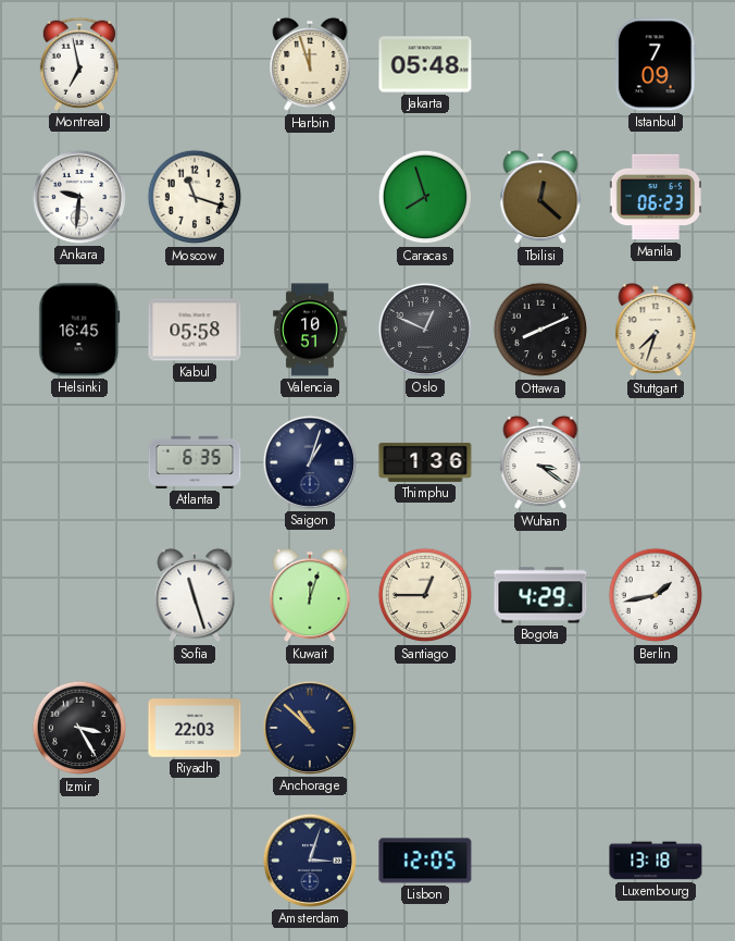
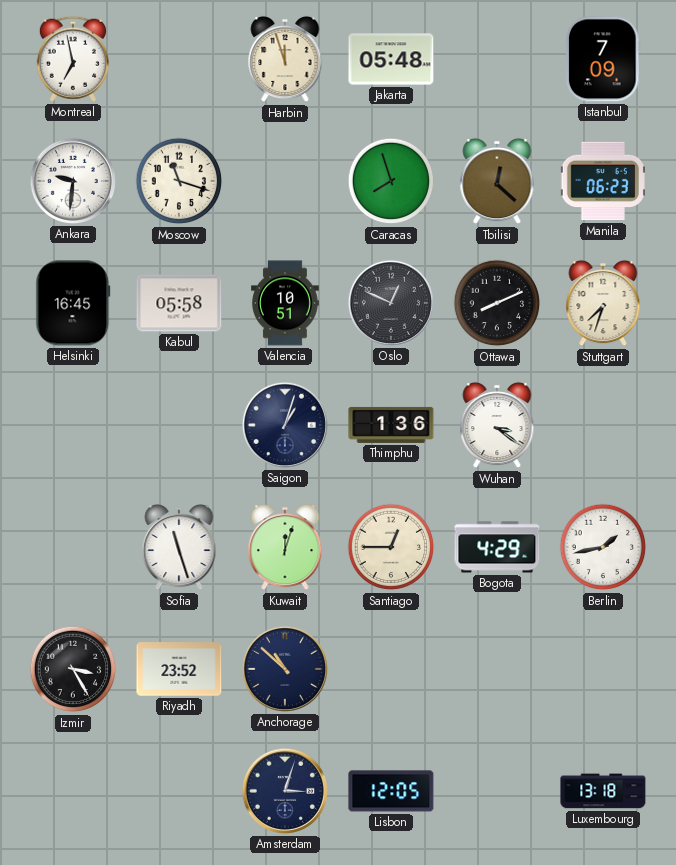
Atlanta: 6:35 -> none
Riyadh: 22:03 -> 23:52
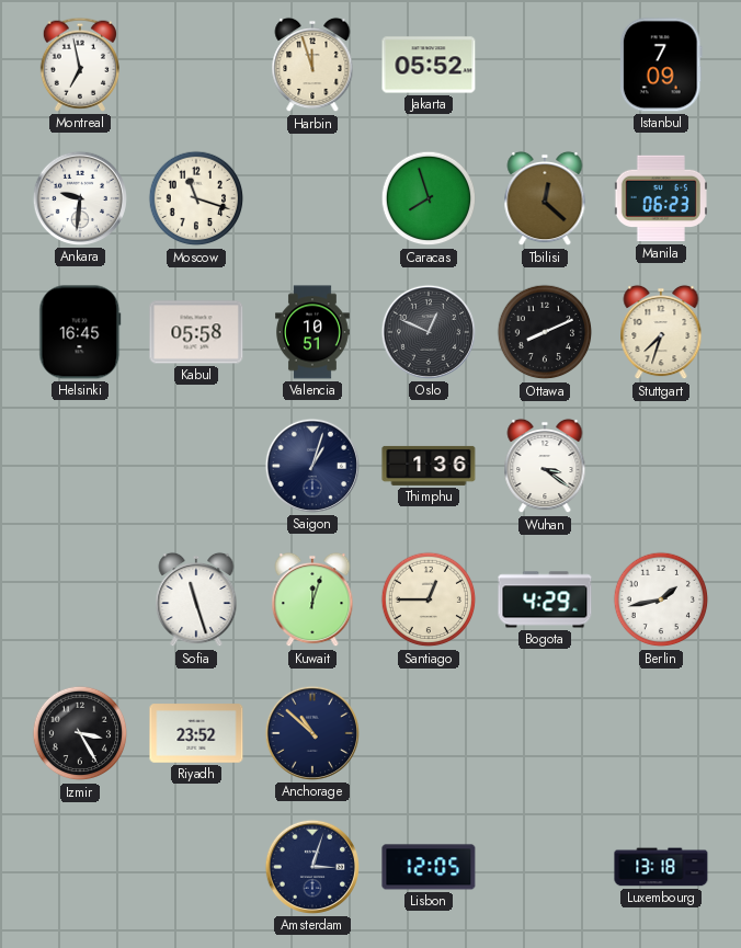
Jakarta: 05:48 -> 05:52
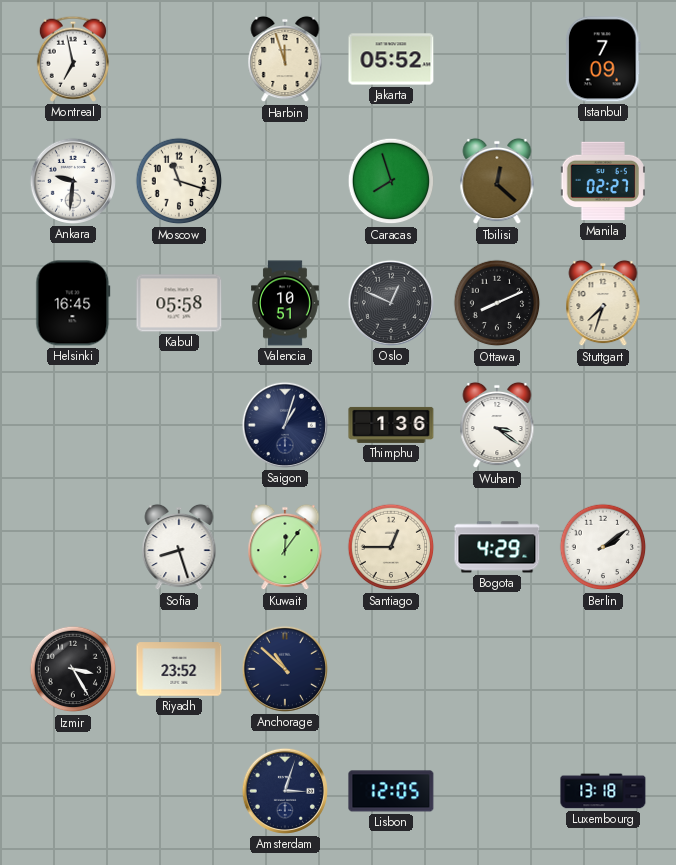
Manila: 06:23 -> 02:27
Sofia: 11:27 -> 8:27
Kuwait: 12:03 -> 12:06
Berlin: 1:43 -> 2:09
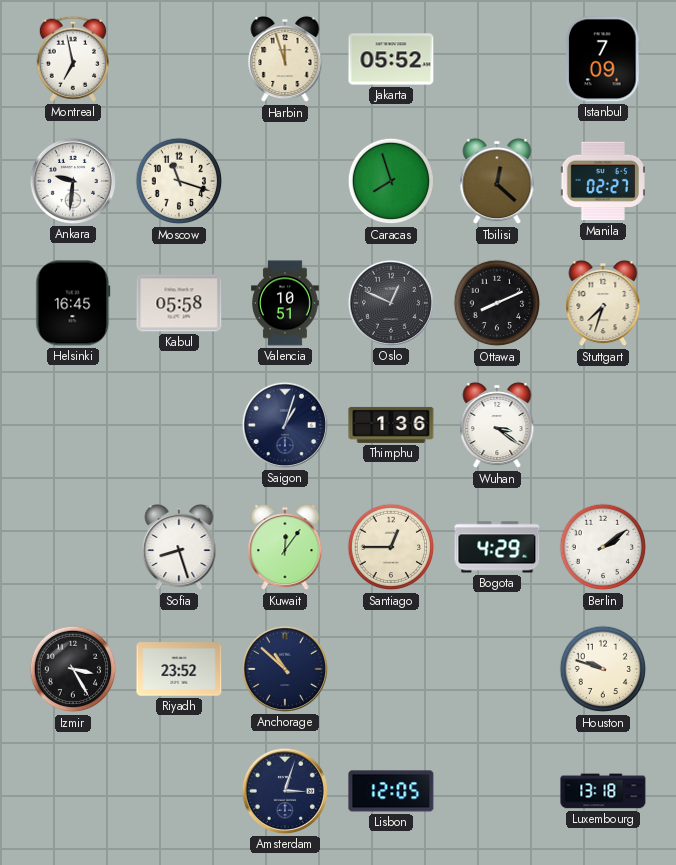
Houston: none -> 9:48
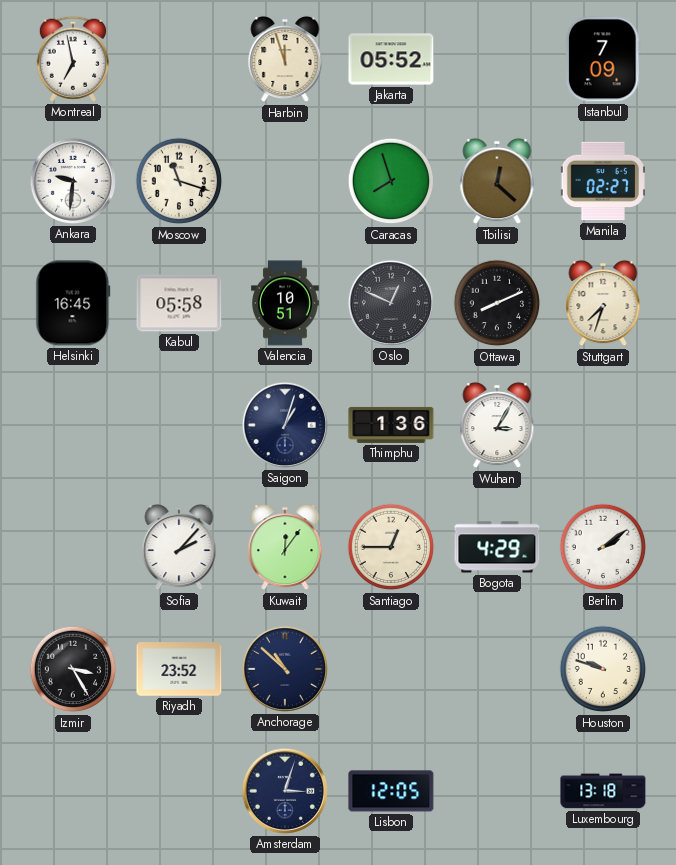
Wuhan: 3:21 -> 3:05
Sofia: 8:27 -> 2:07
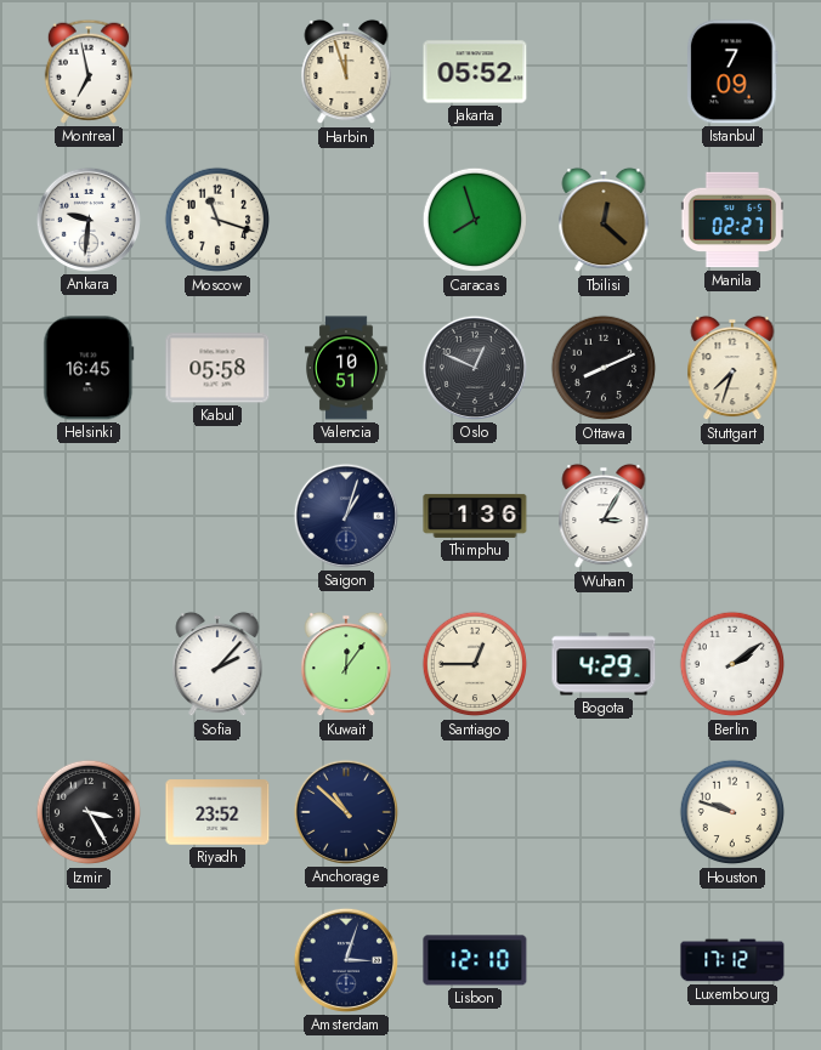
Lisbon: 12:05 -> 12:10
Luxembourg: 13:18 -> 17:12
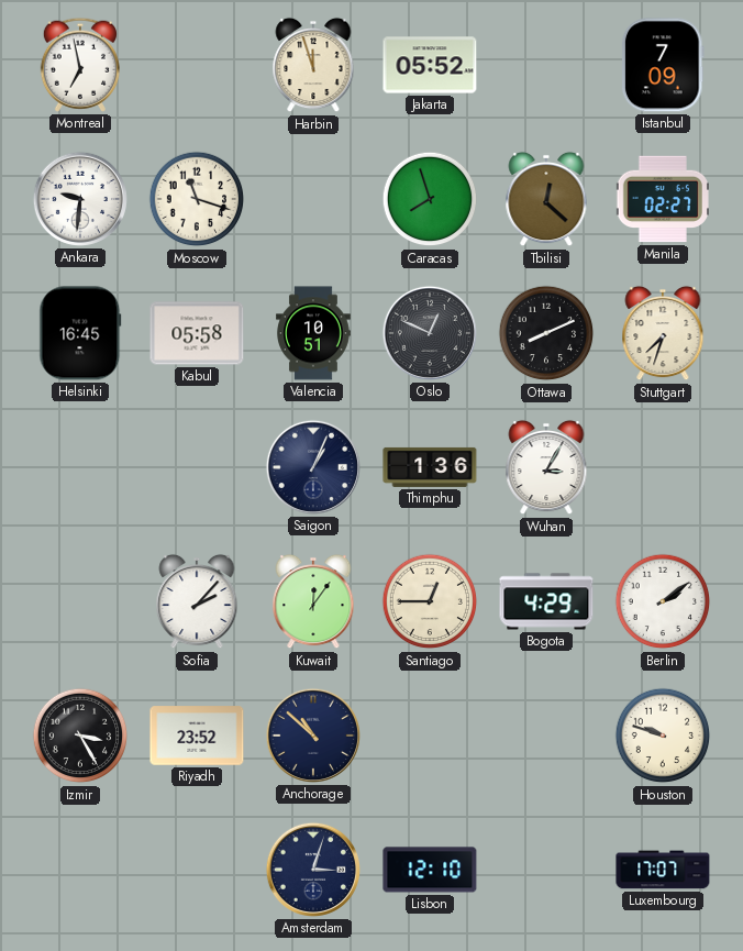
Saigon: 1:03 -> 1:04
Luxembourg: 17:12 -> 17:07
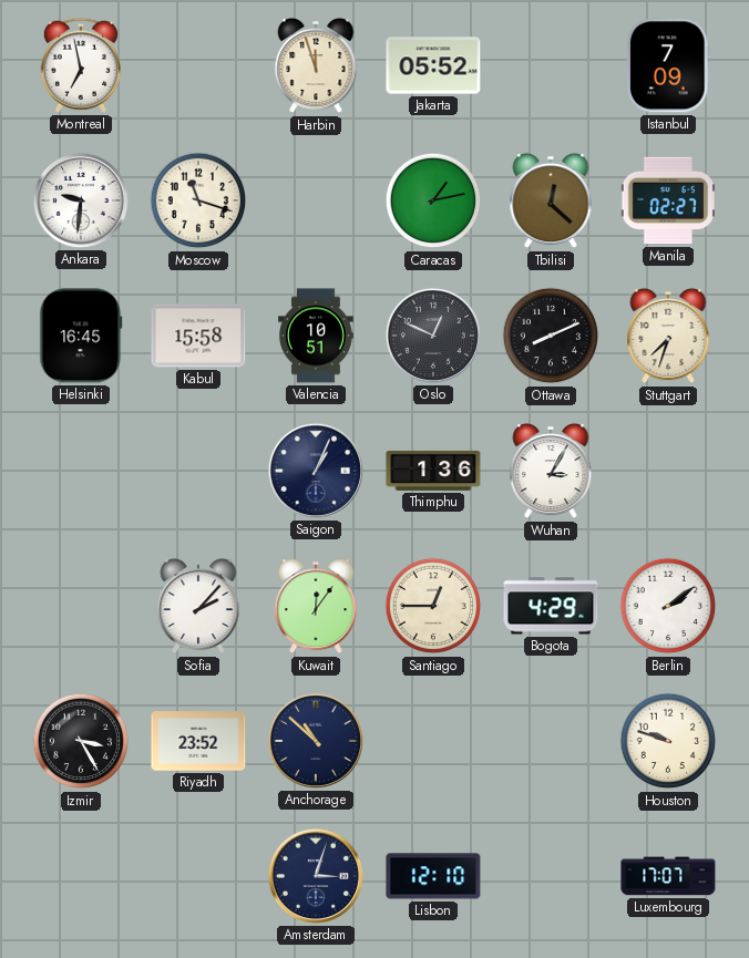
Caracas: 7:57 -> 1:13
Kabul: 05:58 -> 15:58
